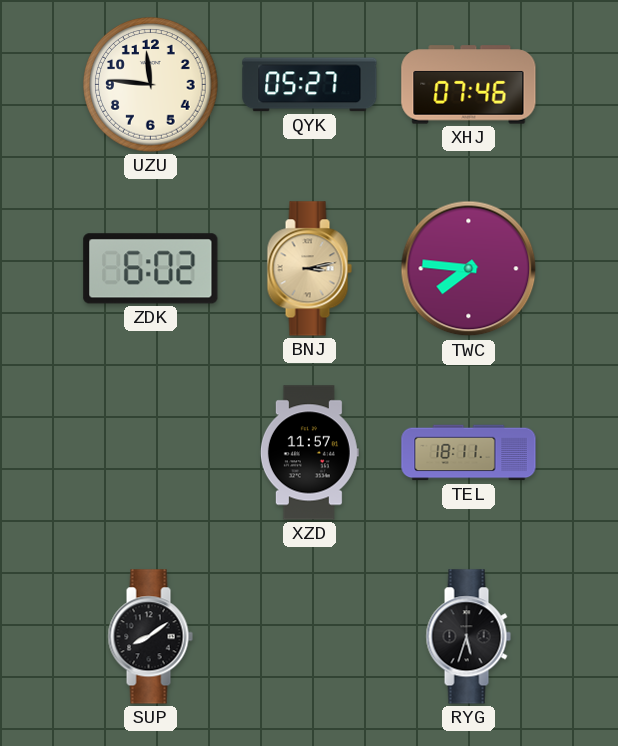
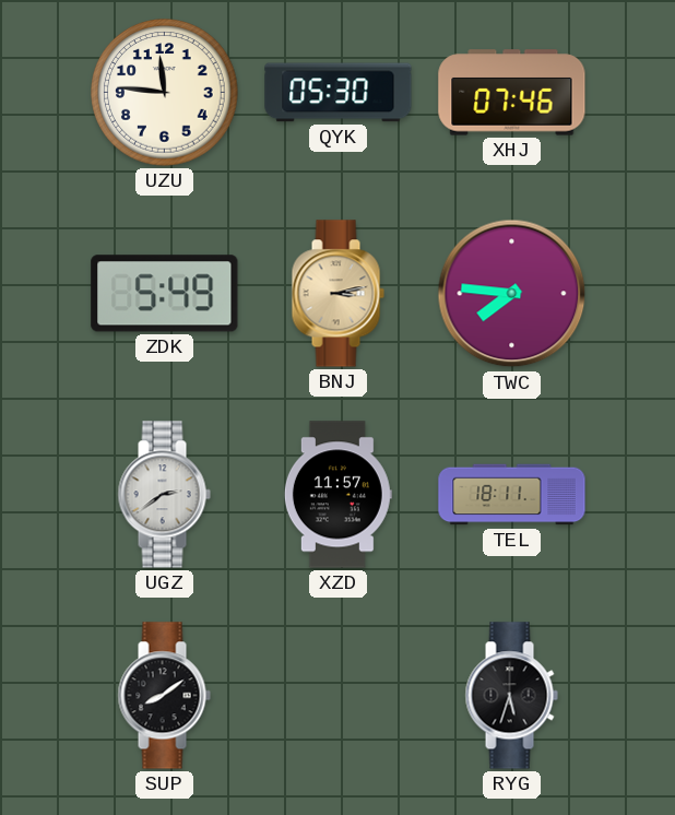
QYK: 05:27 -> 05:30
ZDK: 6:02 -> 5:49
UGZ: none -> 2:39
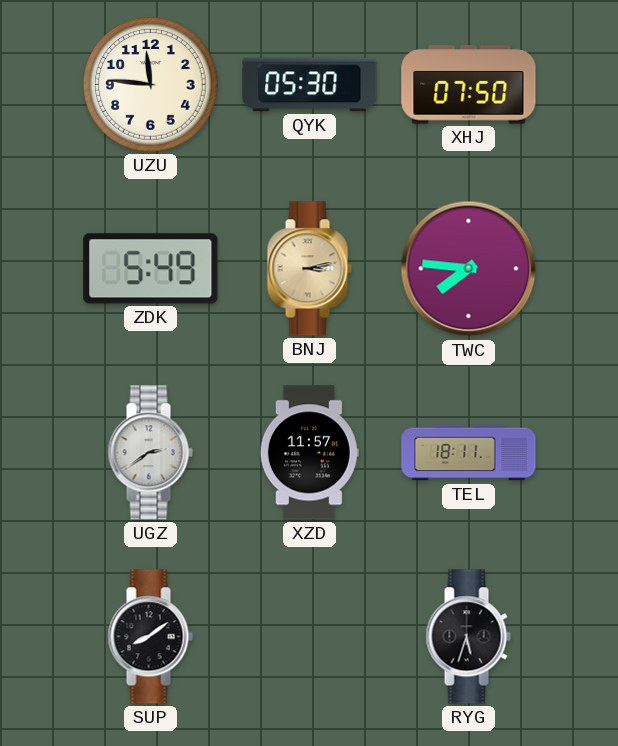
XHJ: 07:46 -> 07:50
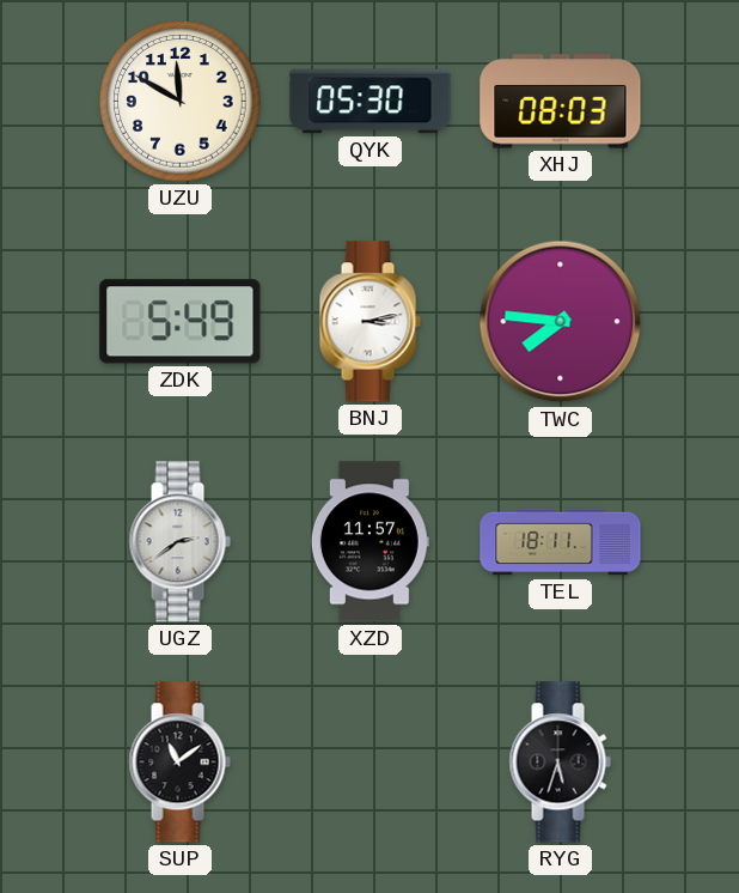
UZU: 11:46 -> 11:50
XHJ: 07:50 -> 08:03
BNJ dial: champagne -> white
SUP: 8:09 -> 11:09
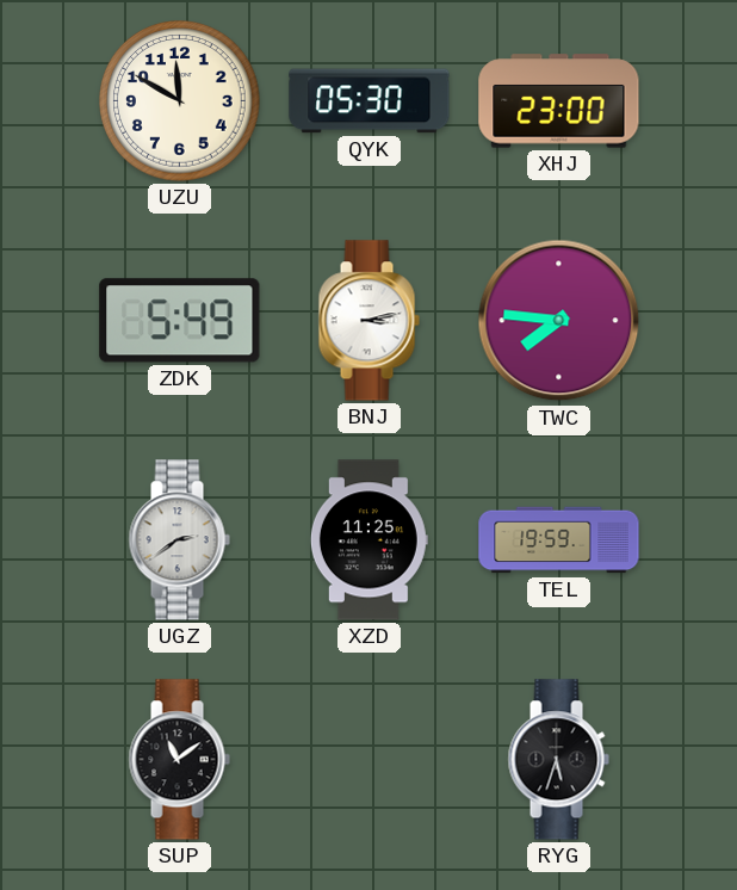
XHJ: 08:03 -> 23:00
XZD: 11:57 -> 11:25
TEL: 18:11 -> 19:59
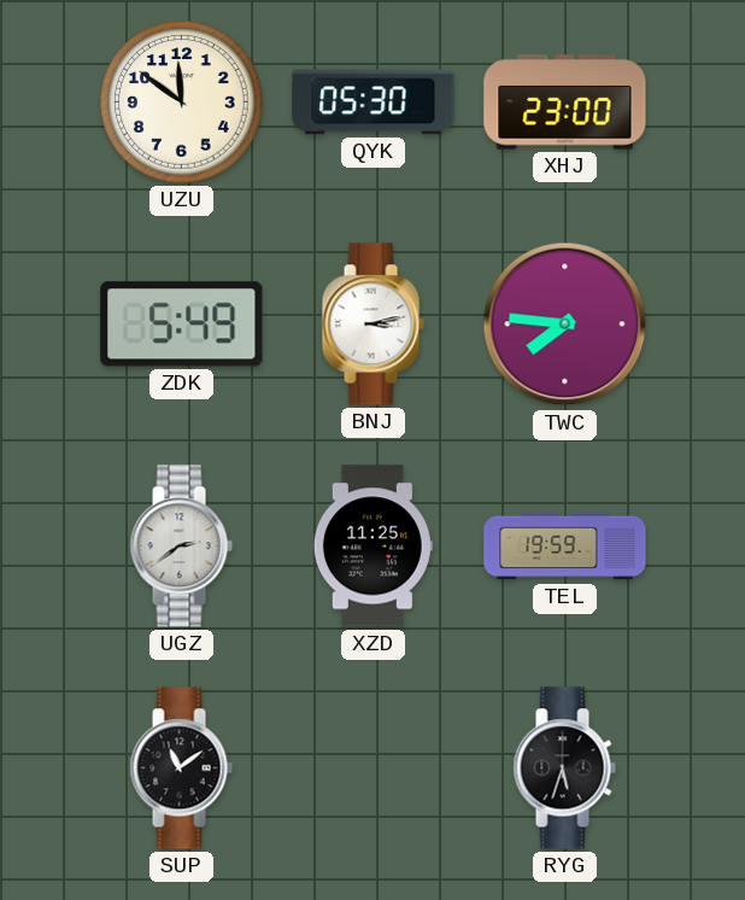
UZU: 11:50 -> 11:51
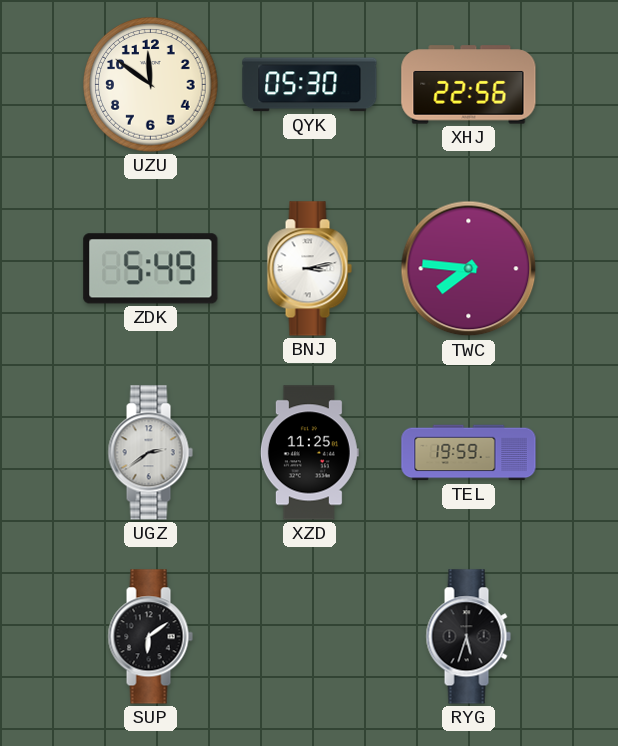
XHJ: 23:00 -> 22:56
SUP: 11:09 -> 6:09
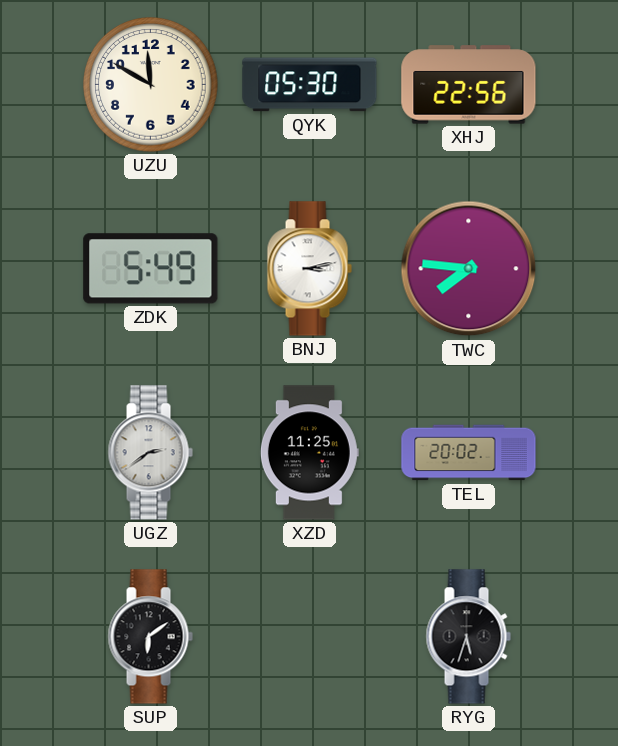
UZU: 11:51 -> 11:50
TEL: 19:59 -> 20:02
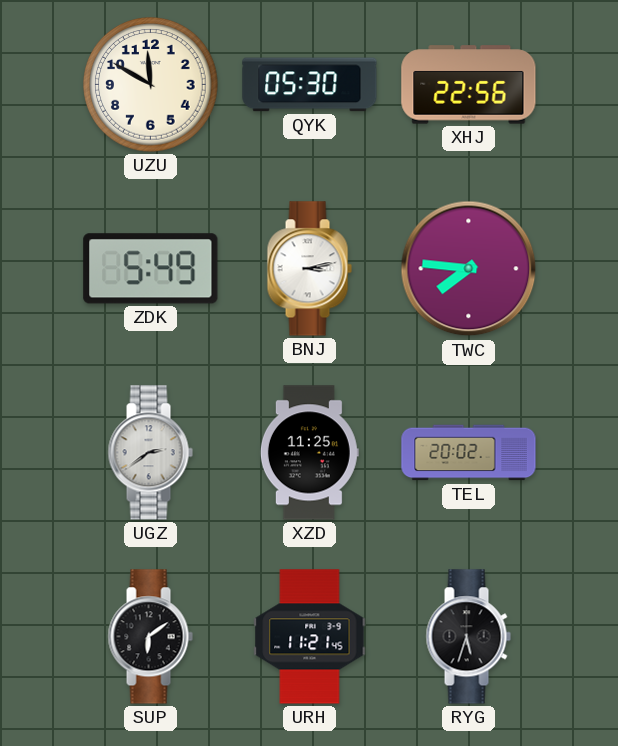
URH: none -> 11:21
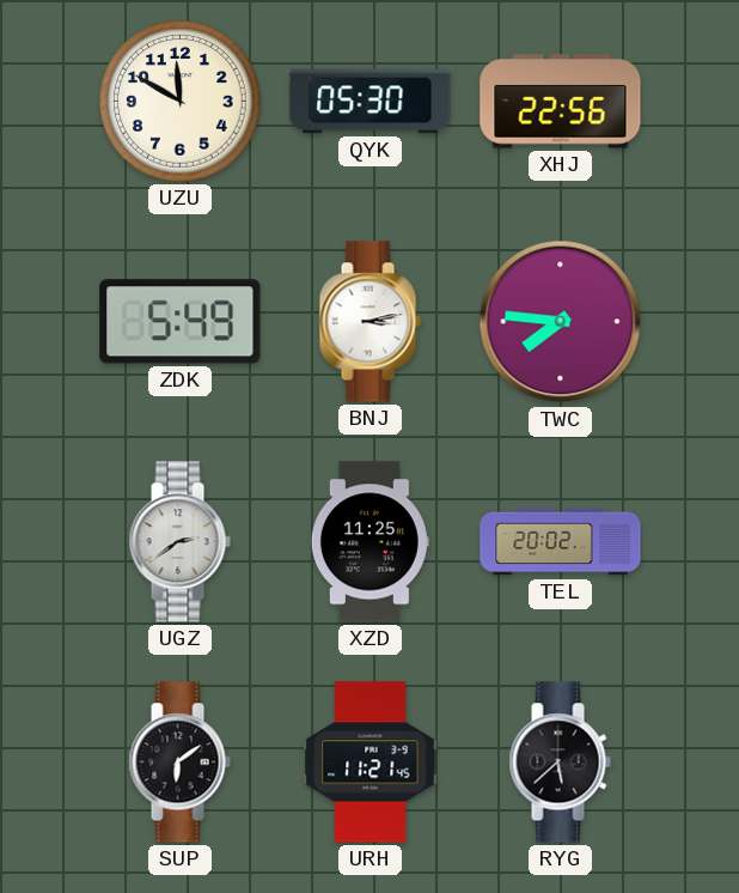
RYG: 5:33 -> 5:38
